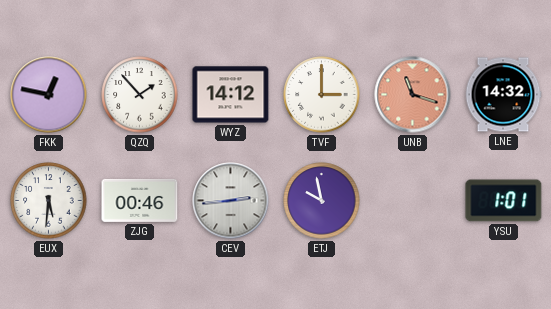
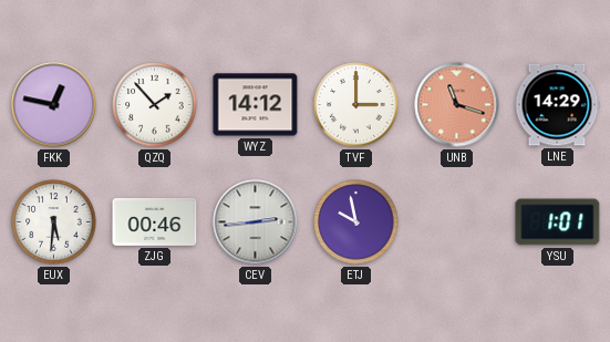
LNE: 14:32 -> 14:29
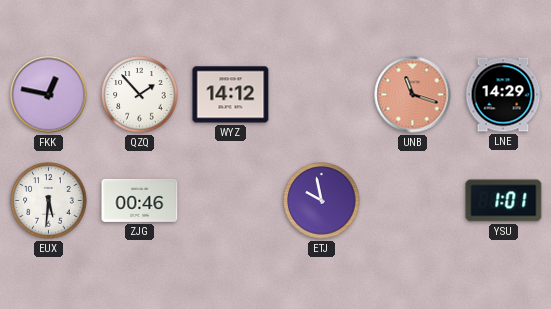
TVF: 3:00 -> none
CEV: 2:44 -> none
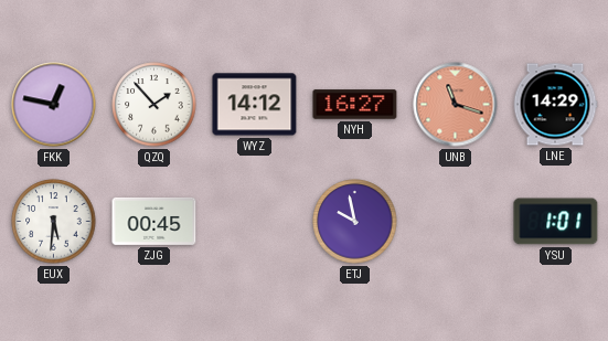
NYH: none -> 16:27
ZJG: 00:46 -> 00:45
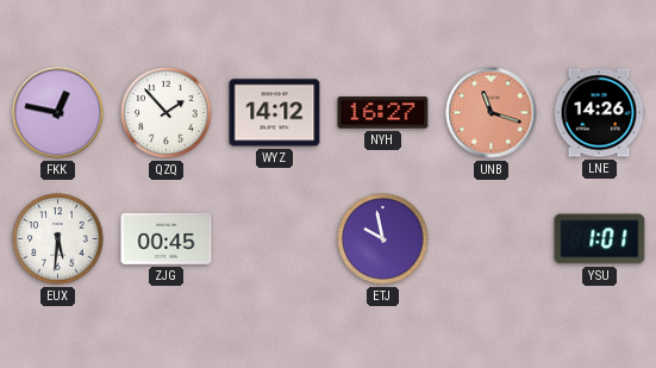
LNE: 14:29 -> 14:26
